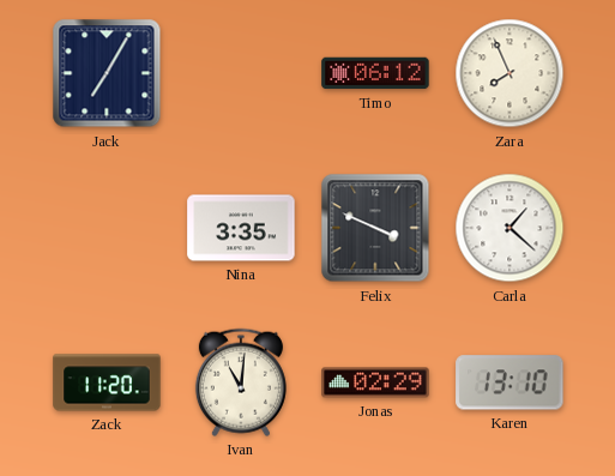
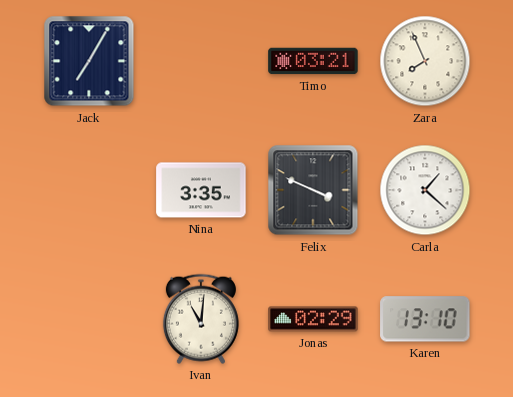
Timo: 06:12 -> 03:21
Zack: 11:20 -> none
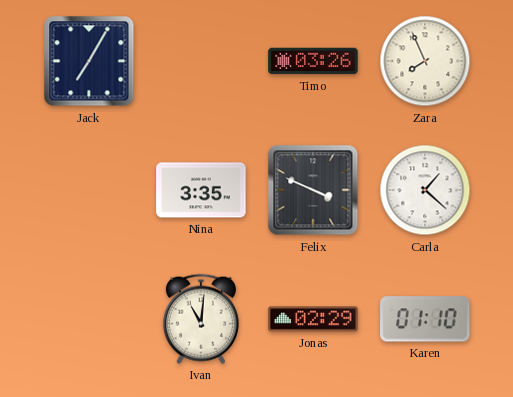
Timo: 03:21 -> 03:26
Karen: 13:10 -> 01:10
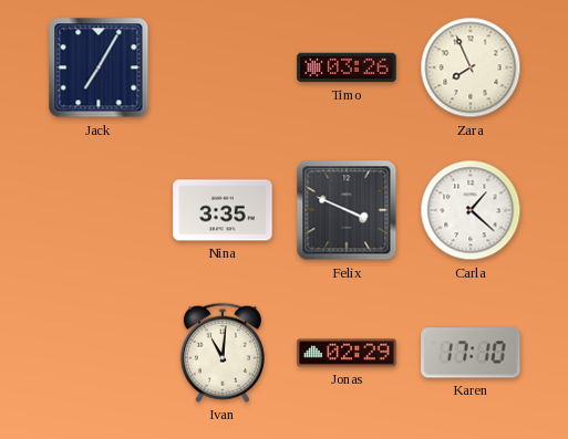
Karen: 01:10 -> 17:10
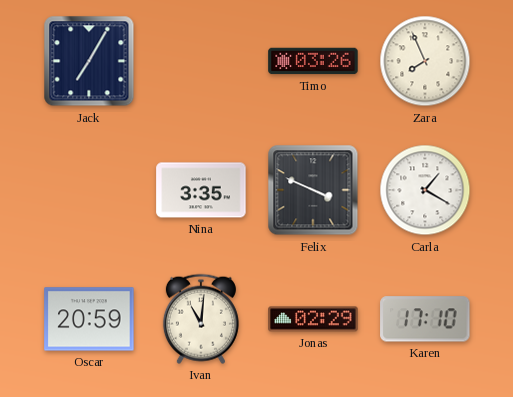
Carla: 1:22 -> 1:20
Oscar: none -> 20:59
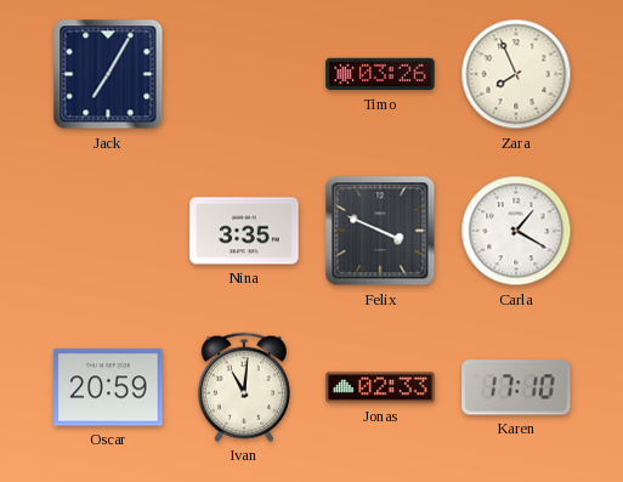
Jonas: 02:29 -> 02:33
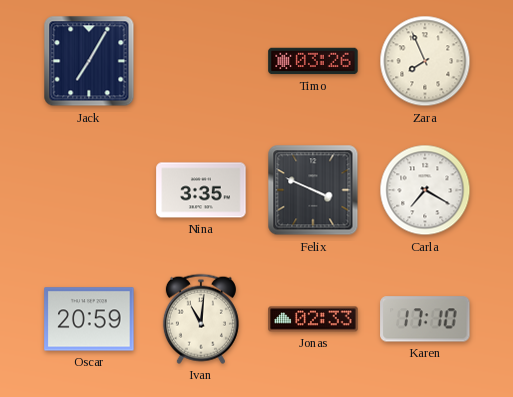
Carla: 1:20 -> 7:20
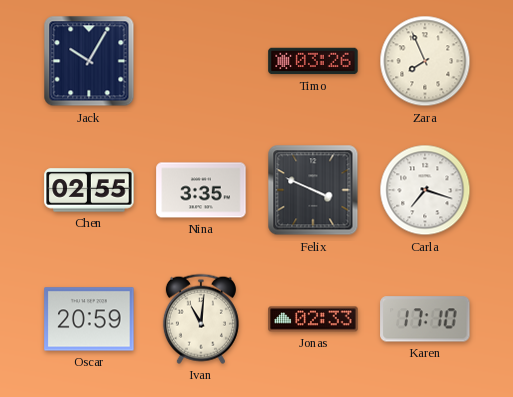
Jack: 7:05 -> 10:05
Chen: none -> 02:55
Carla: 7:20 -> 7:18
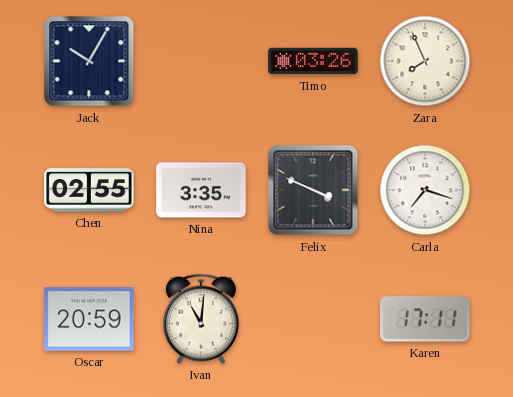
Jonas: 02:33 -> none
Karen: 17:10 -> 17:11
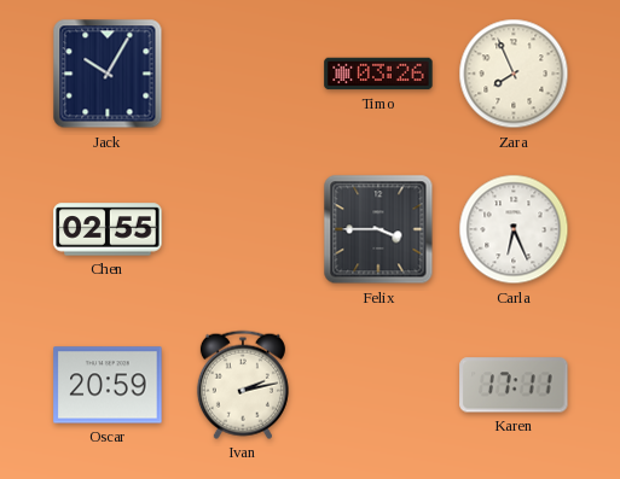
Nina: 3:35 -> none
Felix: 3:49 -> 3:45
Carla: 7:18 -> 6:26
Ivan: 11:01 -> 2:13
